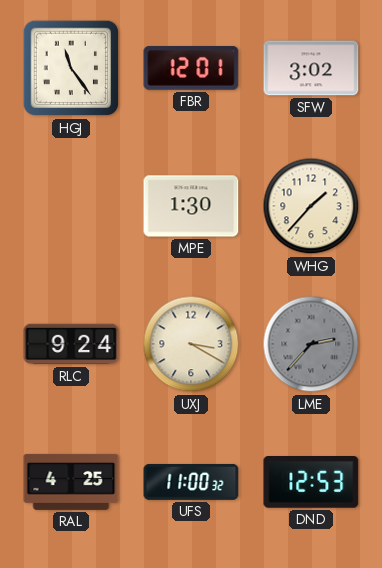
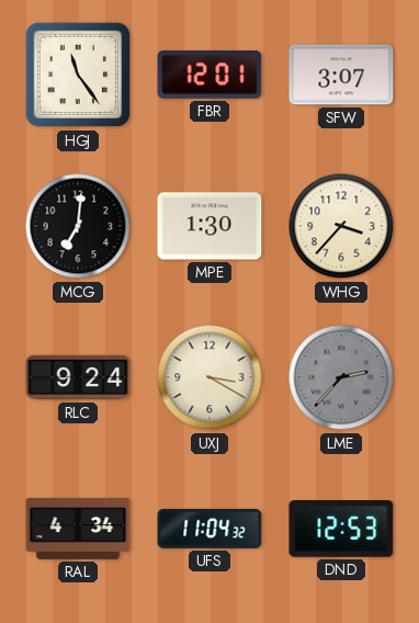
SFW: 3:02 -> 3:07
MCG: none -> 7:01
WHG: 1:37 -> 3:37
RAL: 4:25 -> 4:34
UFS: 11:00 -> 11:04
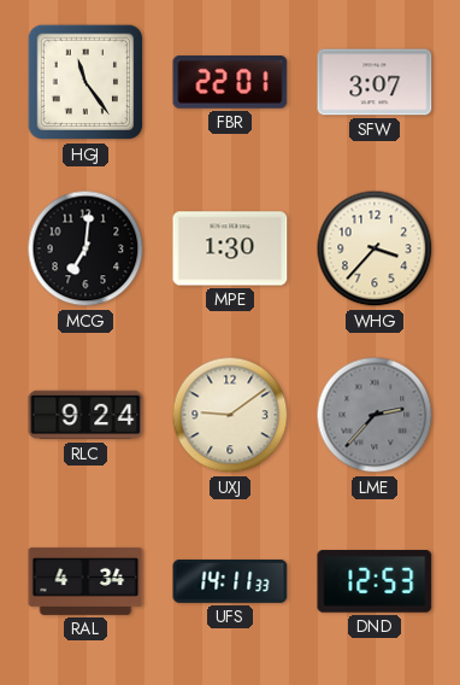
FBR: 12:01 -> 22:01
UXJ: 3:20 -> 9:09
UFS: 11:04 -> 14:11
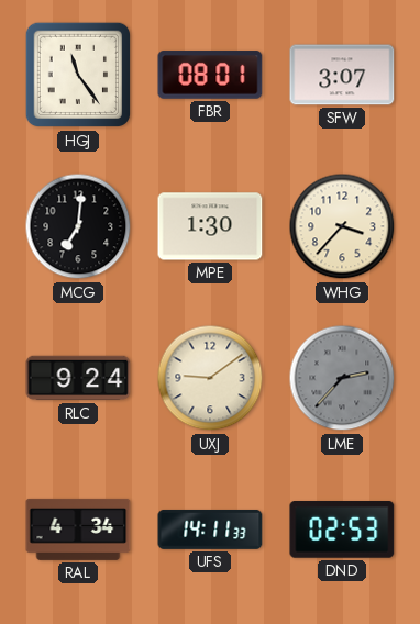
FBR: 22:01 -> 08:01
DND: 12:53 -> 02:53
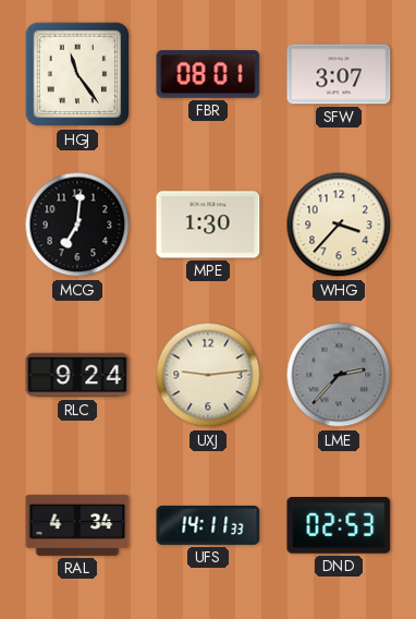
UXJ: 9:09 -> 9:14
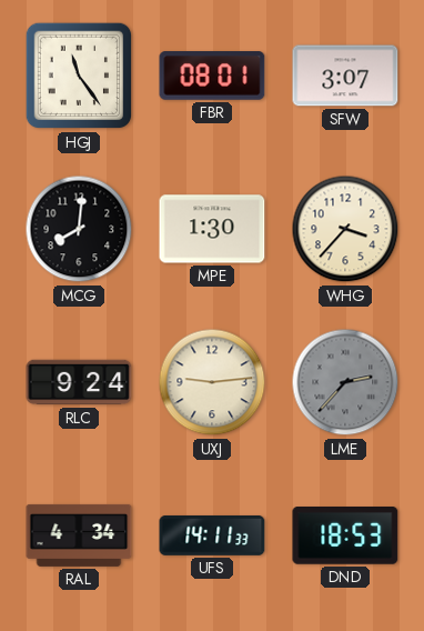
MCG: 7:01 -> 8:01
DND: 02:53 -> 18:53
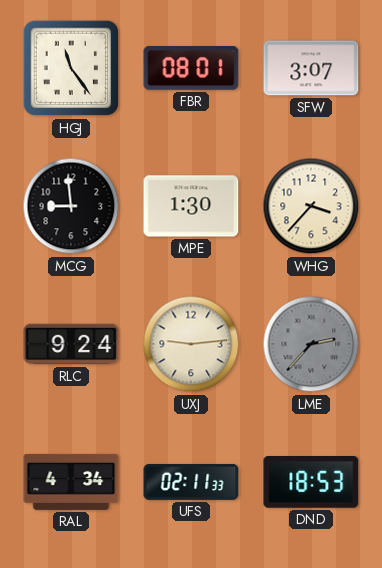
MCG: 8:01 -> 8:59
UFS: 14:11 -> 02:11
